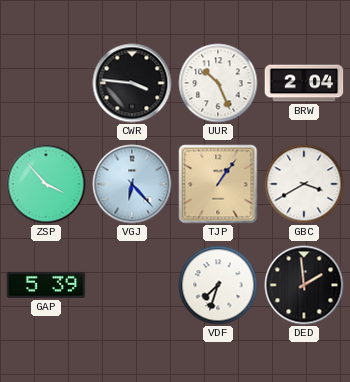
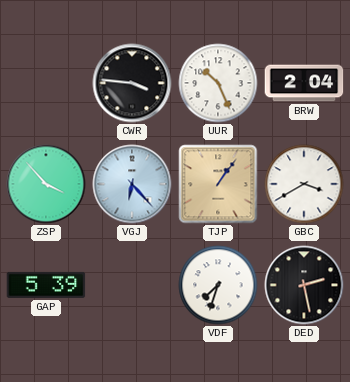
DED: 1:59 -> 2:28
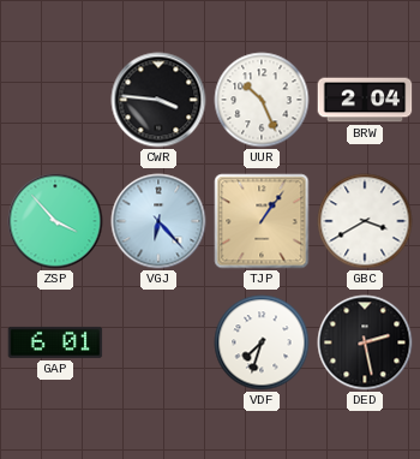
GAP: 5:39 -> 6:01
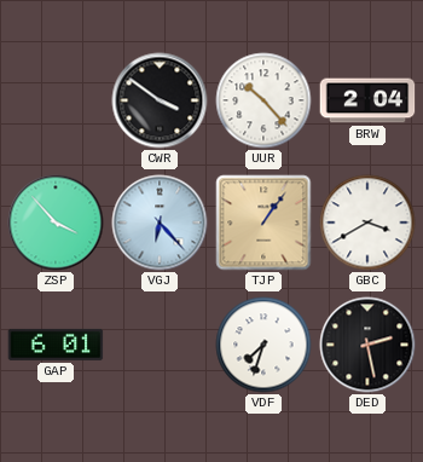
CWR: 3:46 -> 3:51
UUR: 10:26 -> 10:23
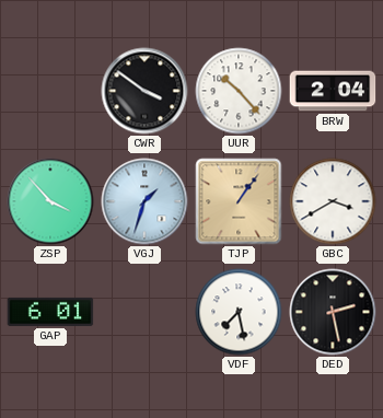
VGJ: 6:23 -> 1:33
VDF: 7:33 -> 7:28
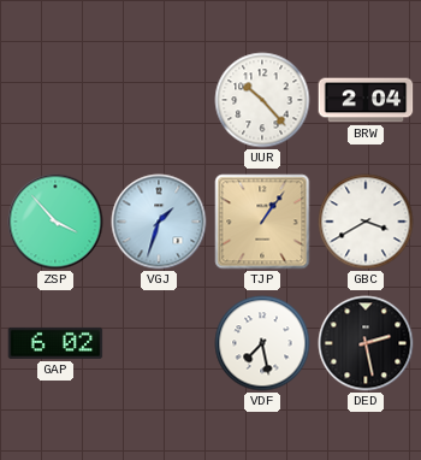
CWR: 3:51 -> none
GAP: 6:01 -> 6:02
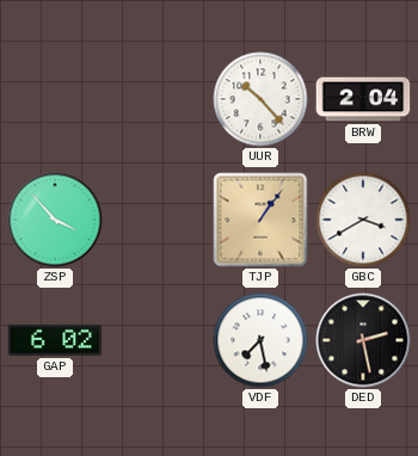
VGJ: 1:33 -> none
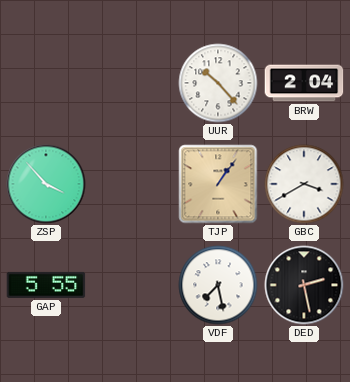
GAP: 6:02 -> 5:55
